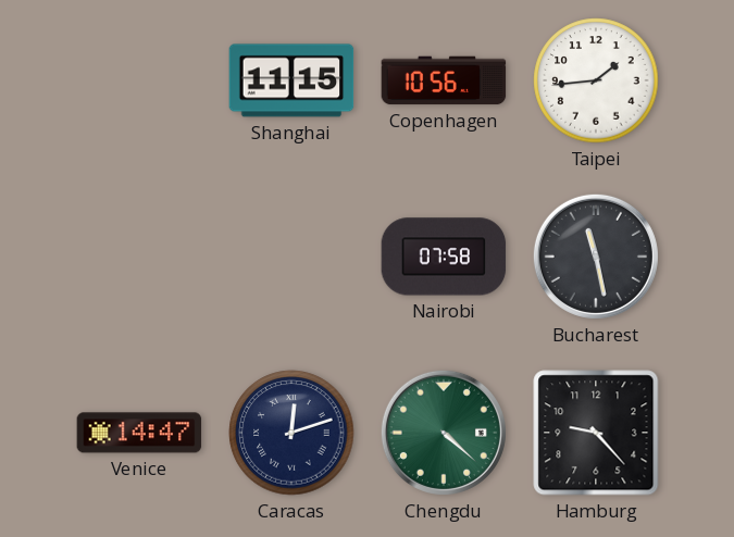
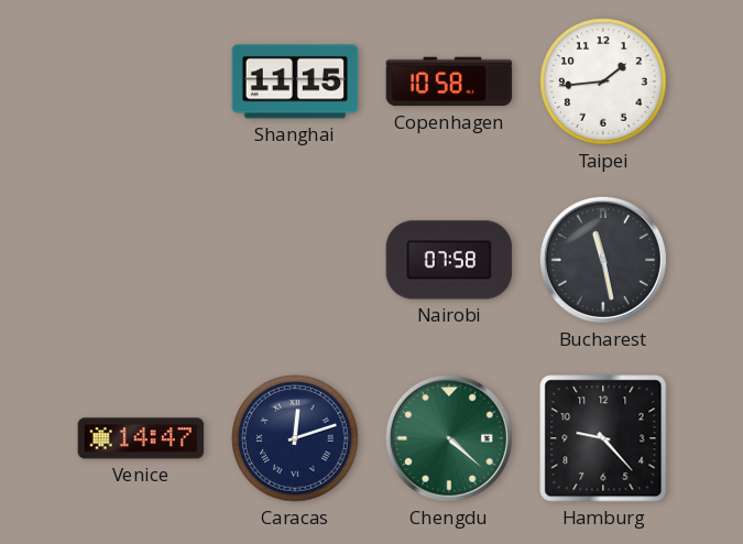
Copenhagen: 10:56 -> 10:58
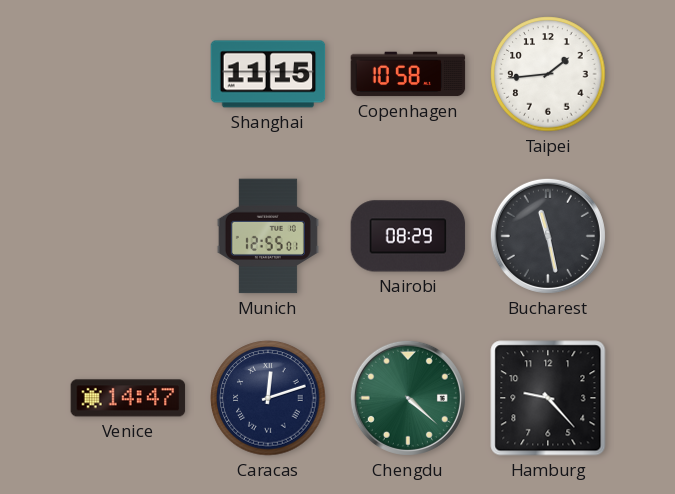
Munich: none -> 12:55
Nairobi: 07:58 -> 08:29
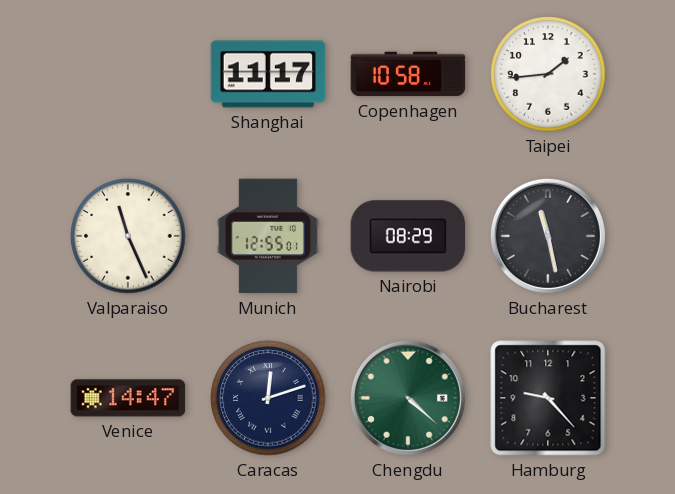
Shanghai: 11:15 -> 11:17
Valparaiso: none -> 11:26
